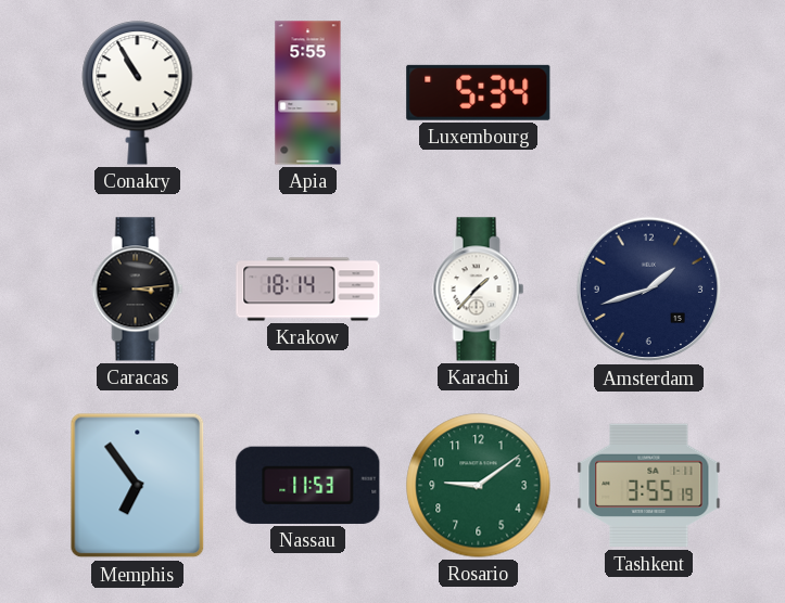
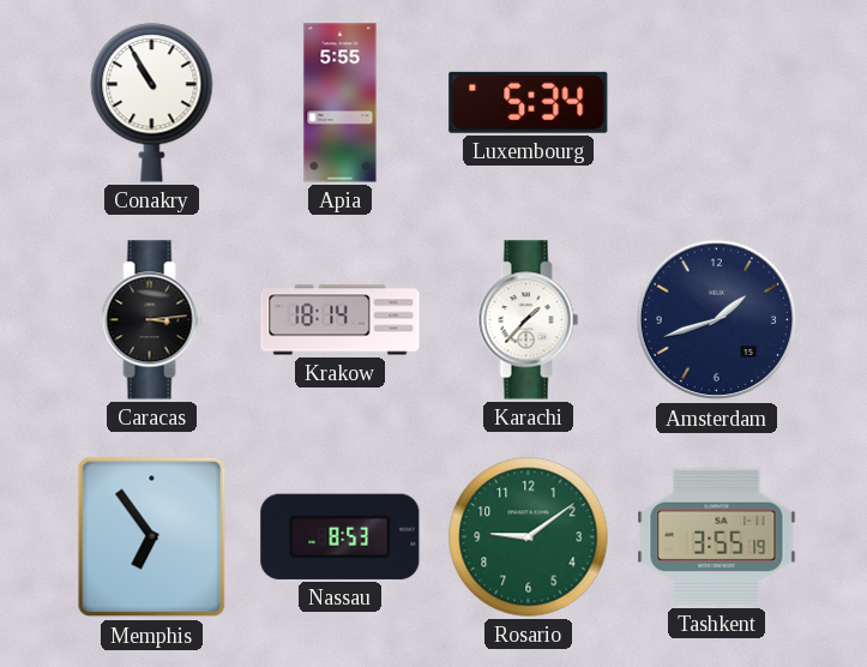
Nassau: 11:53 -> 8:53
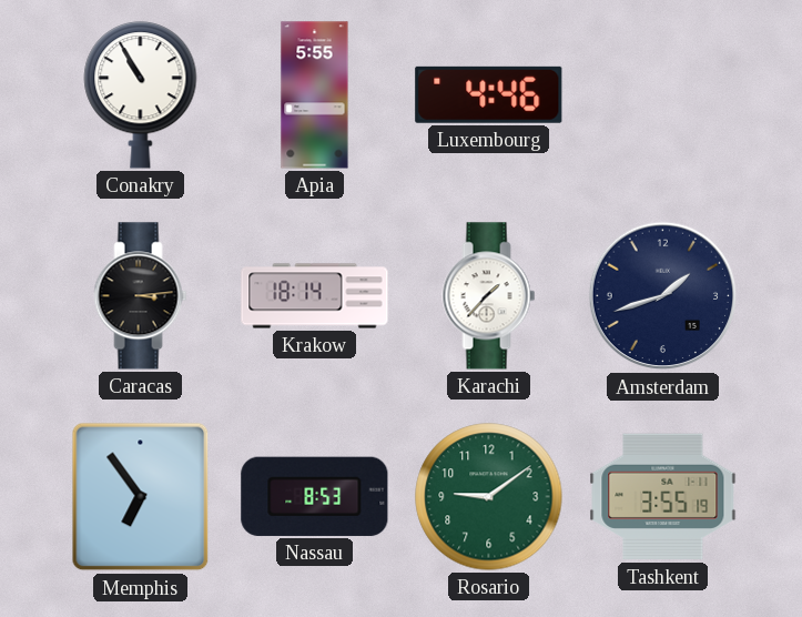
Luxembourg: 5:34 -> 4:46
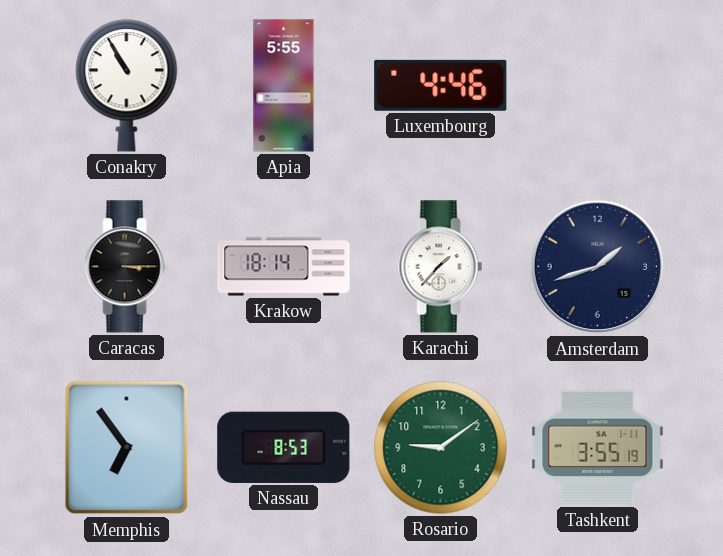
Caracas: 3:14 -> 3:15
